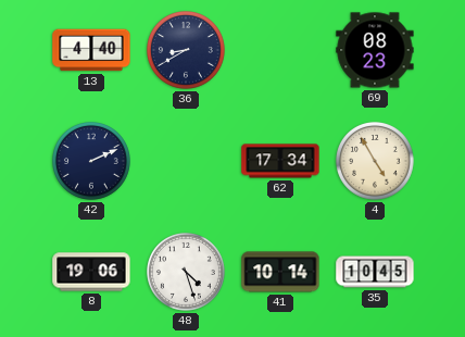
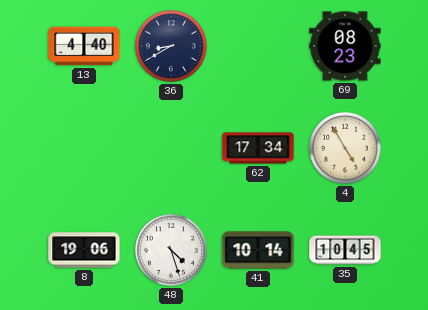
42: 2:11 -> none
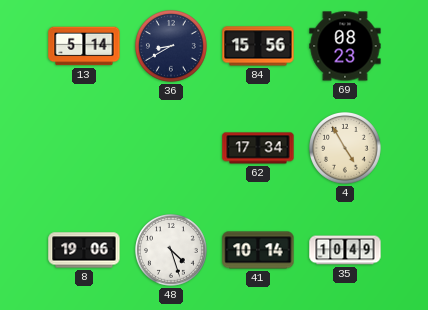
13: 4:40 -> 5:14
84: none -> 15:56
35: 10:45 -> 10:49
